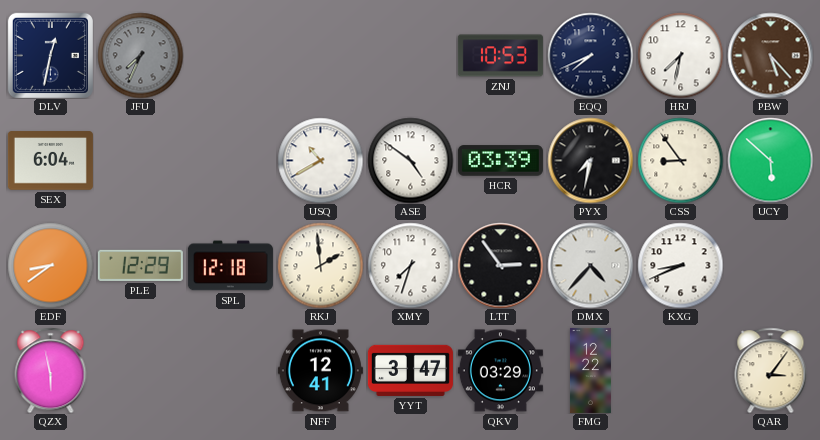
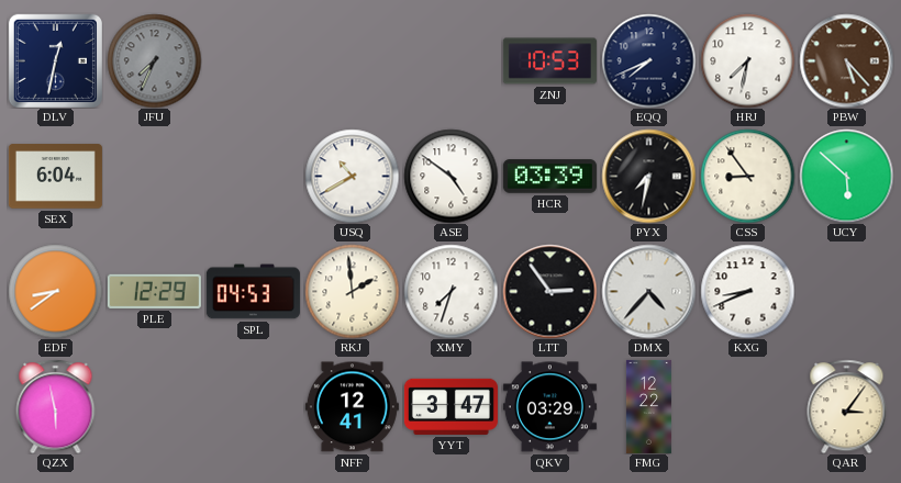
SPL: 12:18 -> 04:53
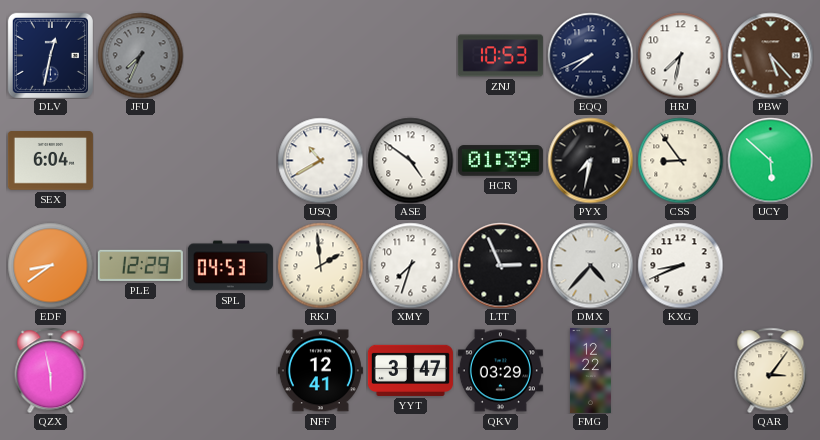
HCR: 03:39 -> 01:39
LTT: 2:54 -> 2:56
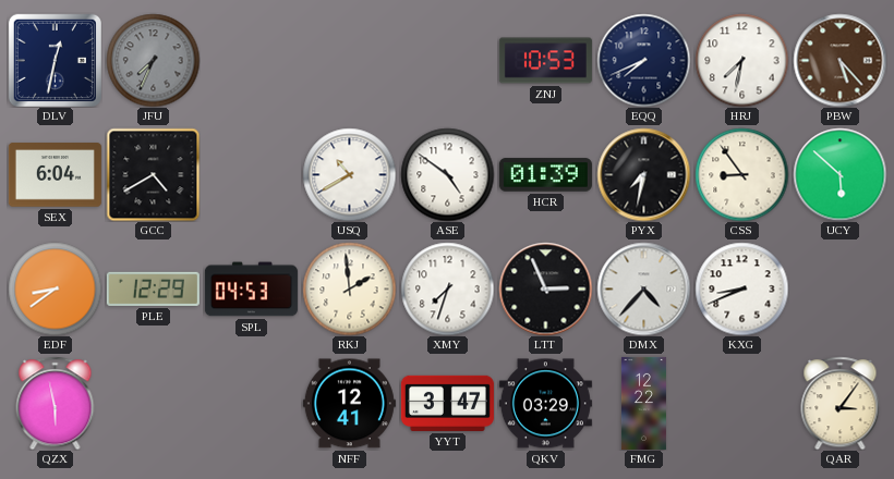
GCC: none -> 4:40
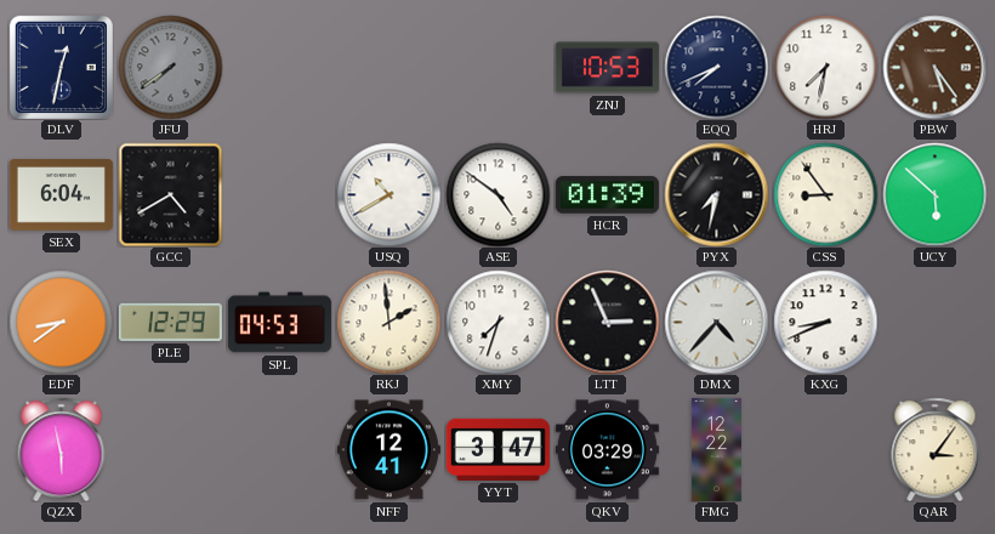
JFU: 7:34 -> 7:39
PBW: 5:23 -> 5:24
